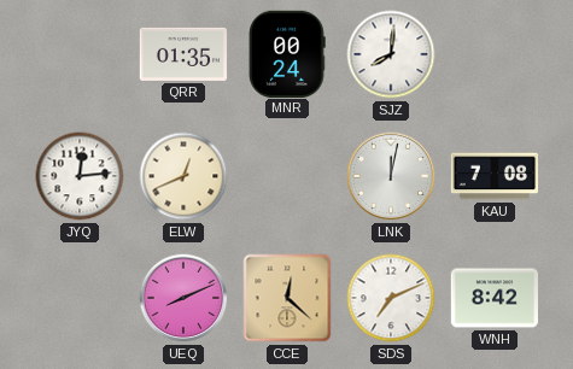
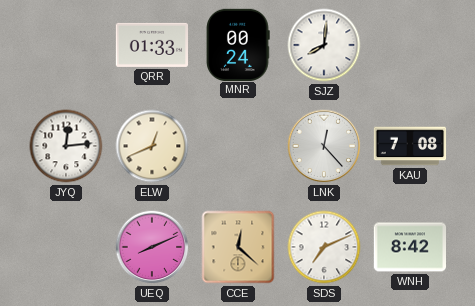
QRR: 01:35 -> 01:33
LNK: 12:02 -> 12:23
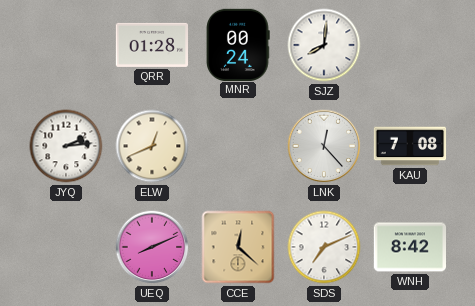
QRR: 01:33 -> 01:28
JYQ: 12:14 -> 2:14
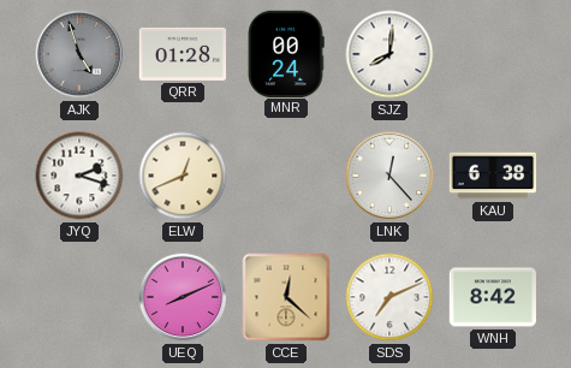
AJK: none -> 4:57
JYQ: 2:14 -> 2:18
KAU: 7:08 -> 6:38
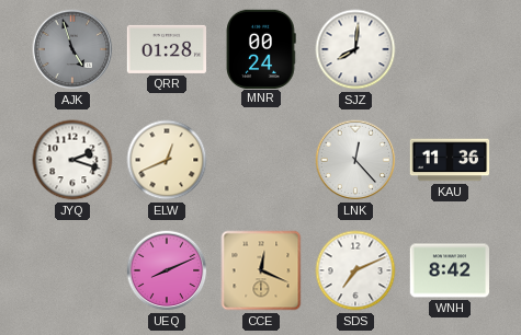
KAU: 6:38 -> 11:36
CCE: 12:22 -> 12:19
